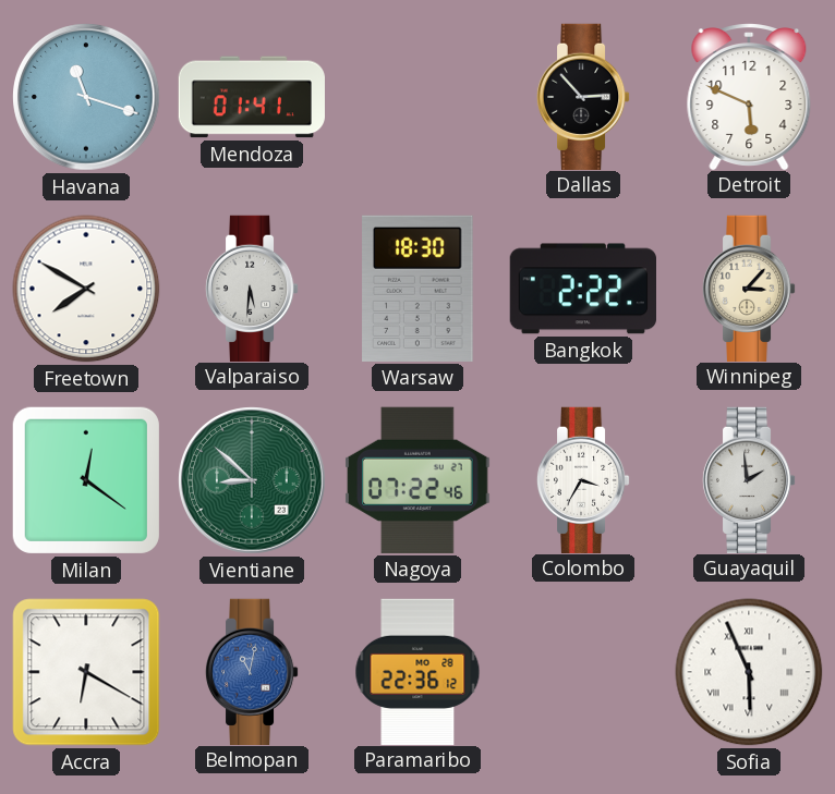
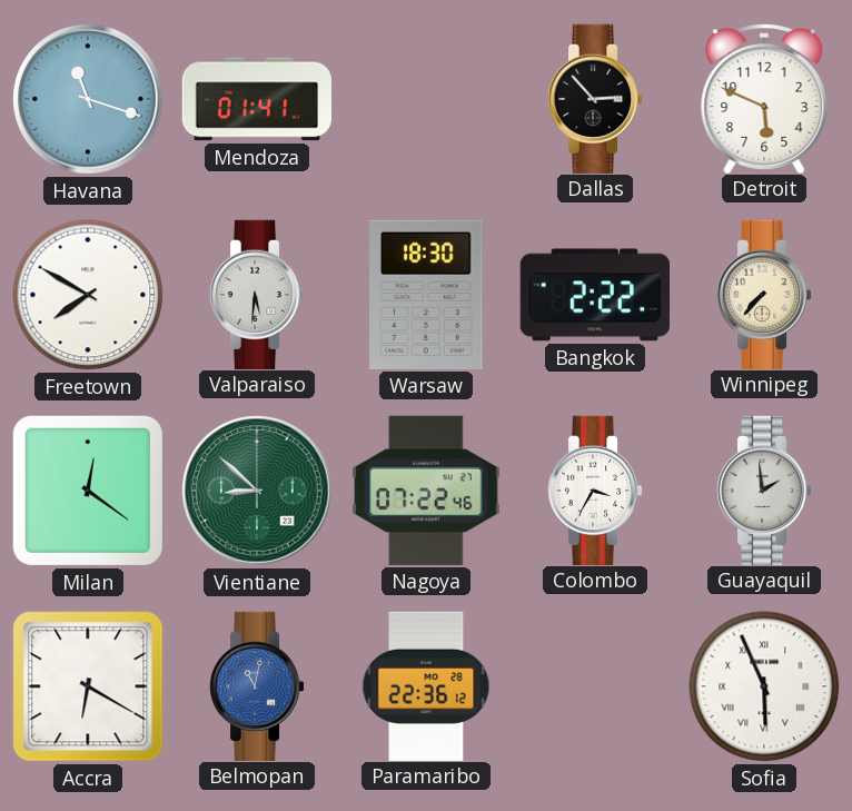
Winnipeg: 3:07 -> 7:37
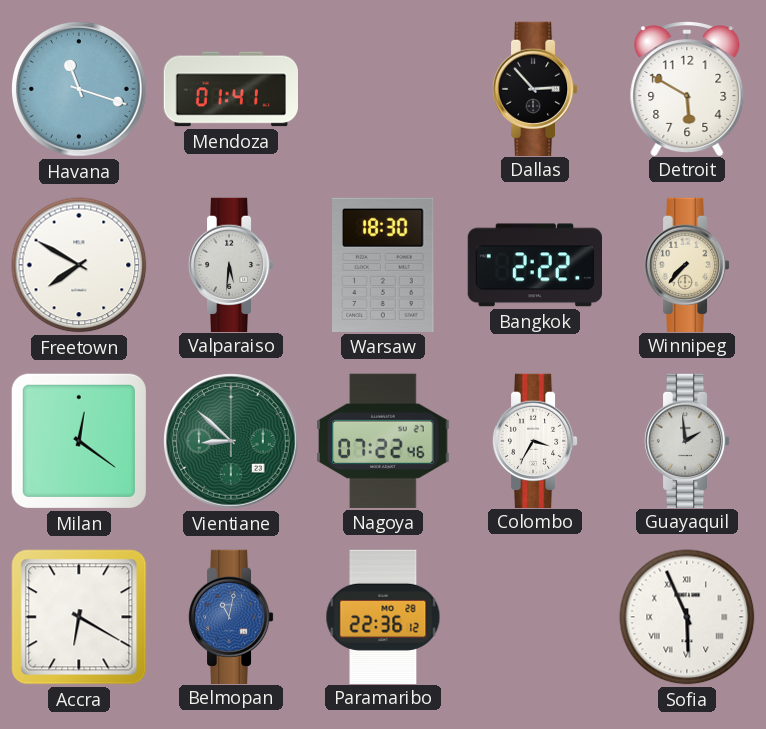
Detroit: 5:49 -> 5:50
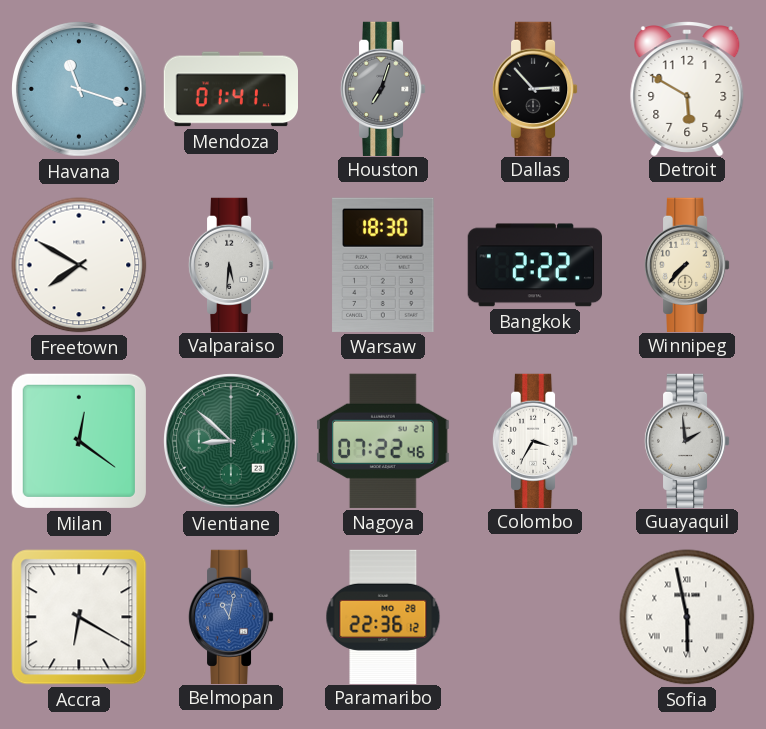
Houston: none -> 7:03
Sofia: 5:56 -> 5:58
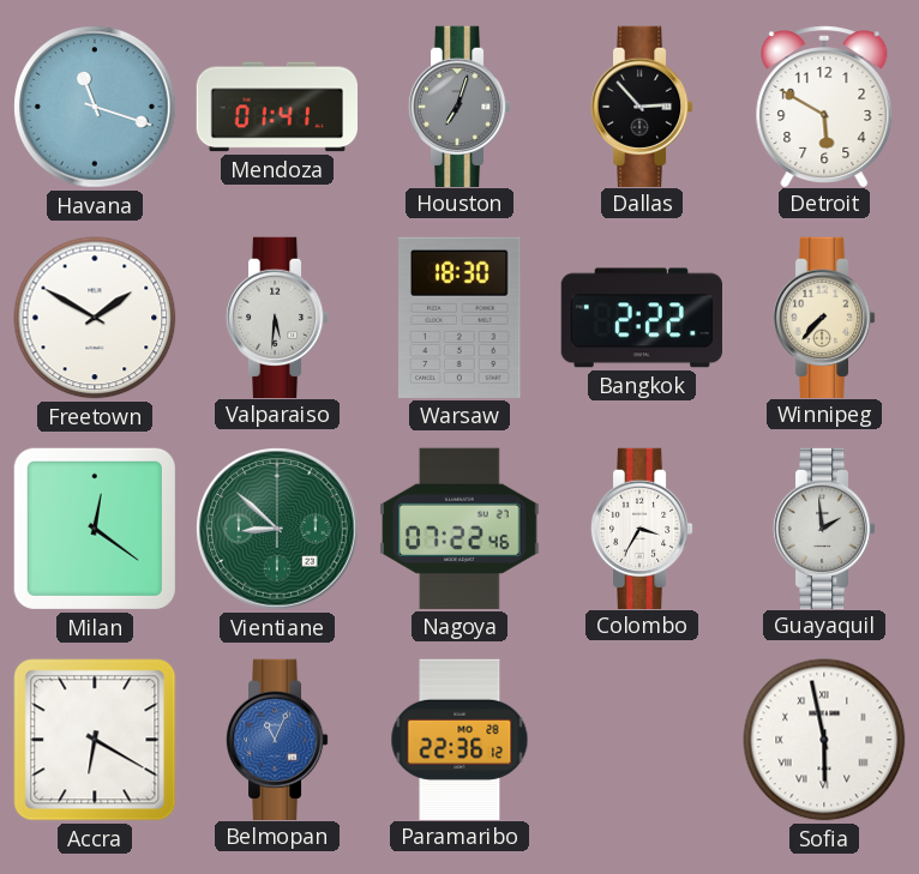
Freetown: 7:50 -> 1:50
Belmopan: 11:02 -> 11:04
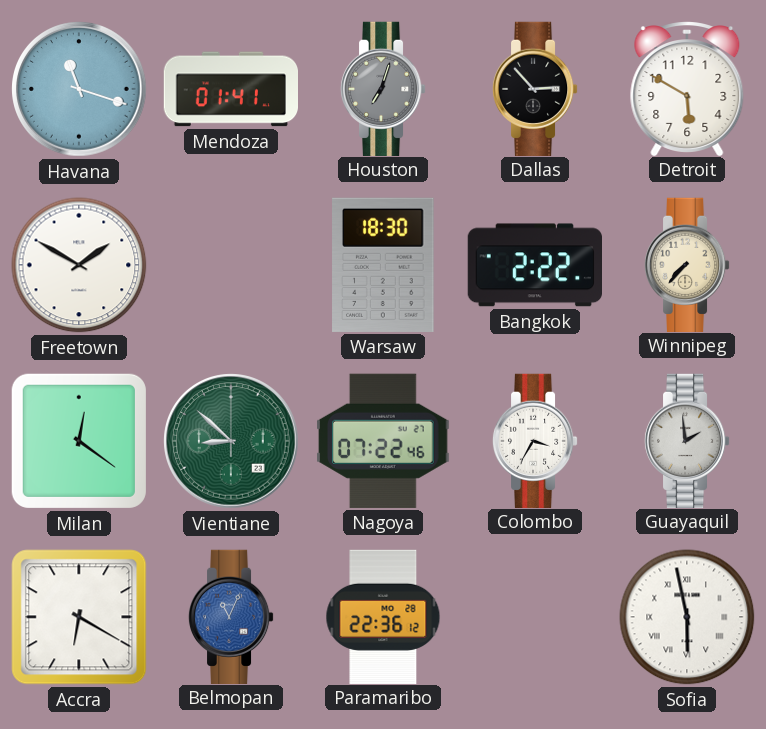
Valparaiso: 5:31 -> none
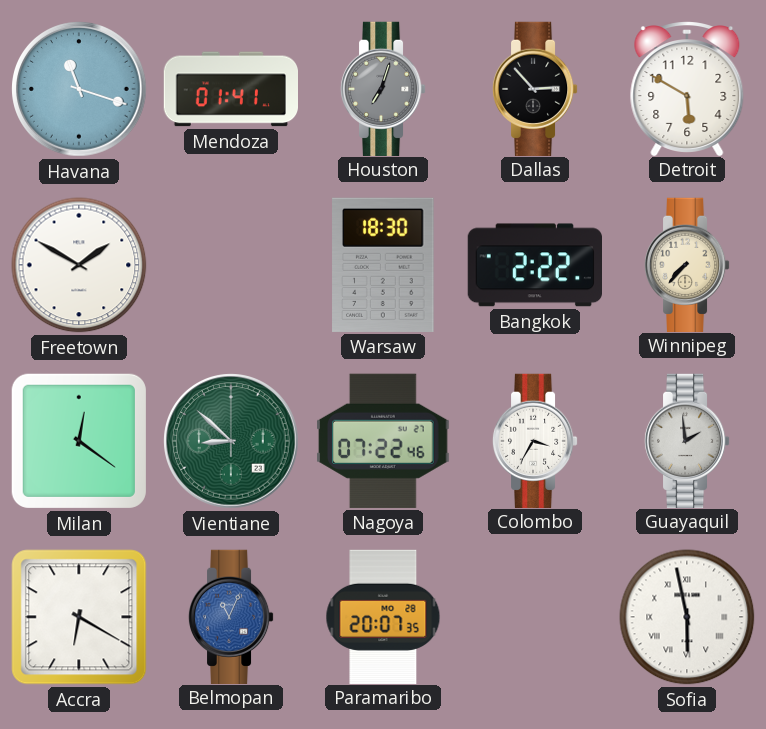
Paramaribo: 22:36 -> 20:07
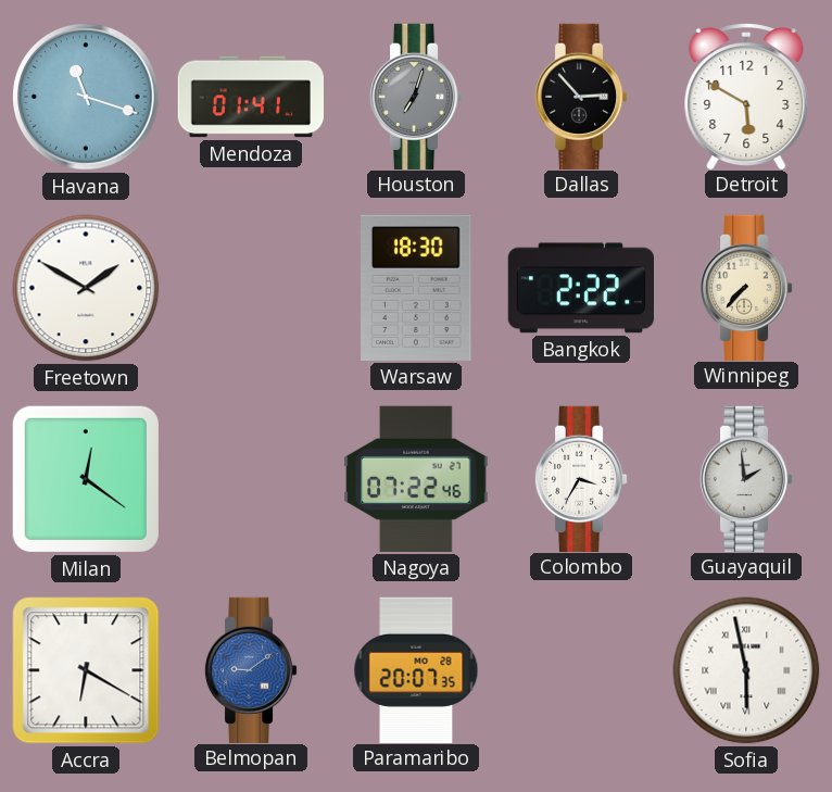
Vientiane: 8:52 -> none
Belmopan: 11:04 -> 9:09
